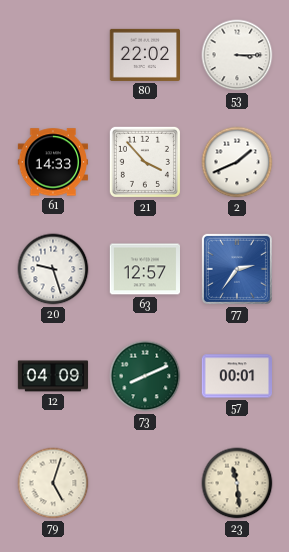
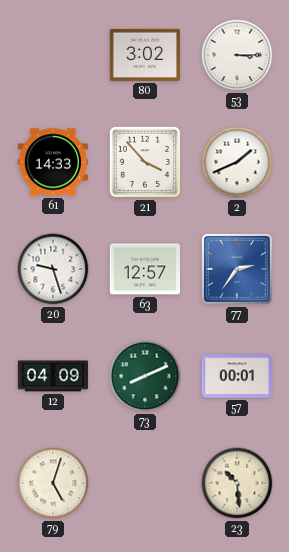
80: 22:02 -> 3:02
23: 11:29 -> 10:29
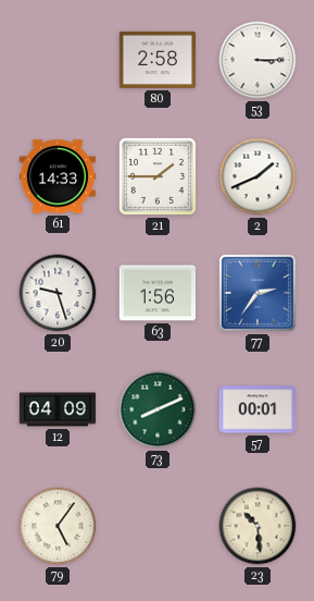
80: 3:02 -> 2:58
21: 3:53 -> 1:45
63: 12:57 -> 1:56
79: 5:03 -> 5:06
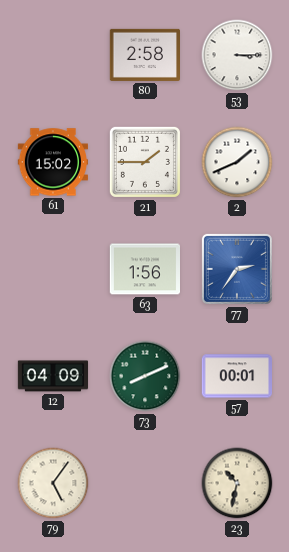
61: 14:33 -> 15:02
20: 9:27 -> none
23: 10:29 -> 10:32
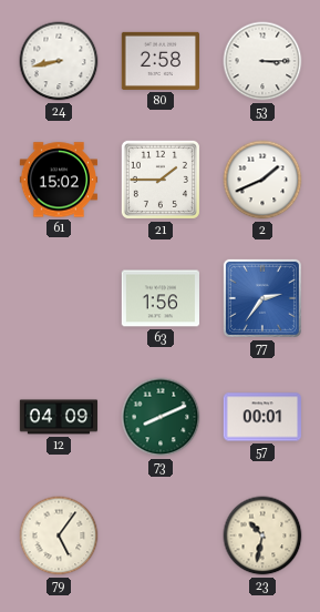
24: none -> 8:43
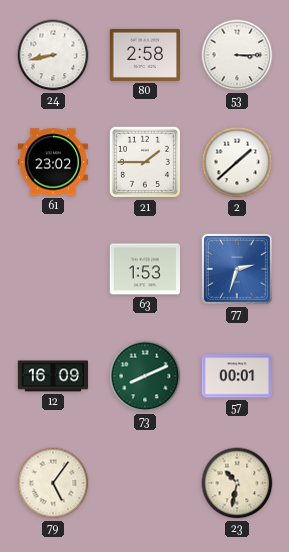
61: 15:02 -> 23:02
2: 1:41 -> 1:38
63: 1:56 -> 1:53
77: 2:36 -> 2:33
12: 04:09 -> 16:09
